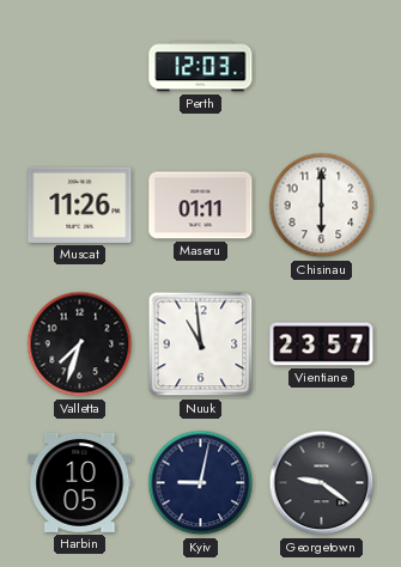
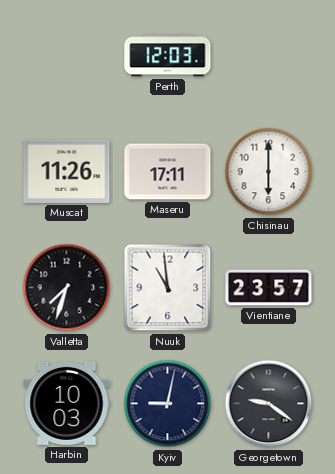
Maseru: 01:11 -> 17:11
Harbin: 10:05 -> 10:03
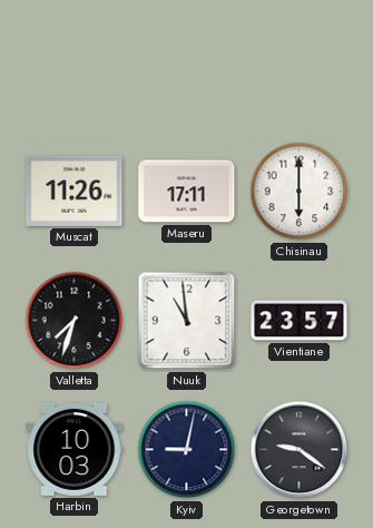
Perth: 12:03 -> none
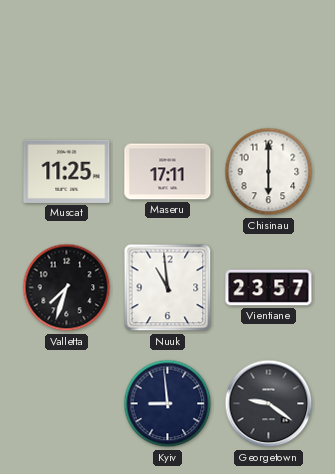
Muscat: 11:26 -> 11:25
Harbin: 10:03 -> none
Kyiv: 9:02 -> 8:59
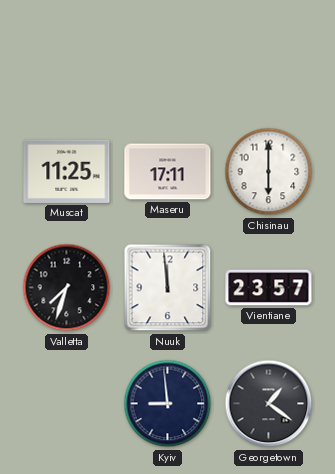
Nuuk: 10:59 -> 11:59
Georgetown: 9:21 -> 1:21
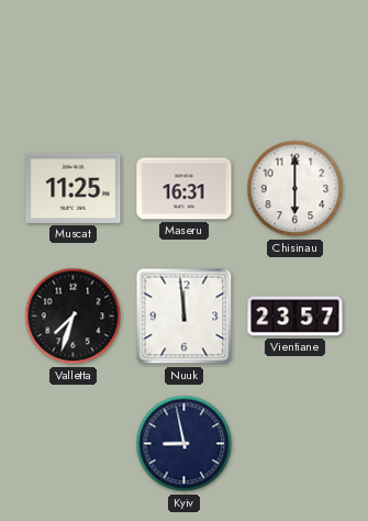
Maseru: 17:11 -> 16:31
Kyiv: 8:59 -> 8:58
Georgetown: 1:21 -> none
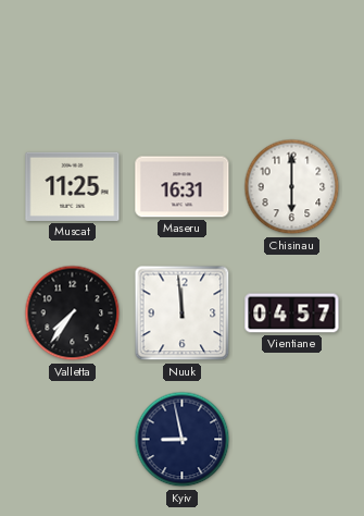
Valletta: 7:33 -> 7:36
Vientiane: 23:57 -> 04:57
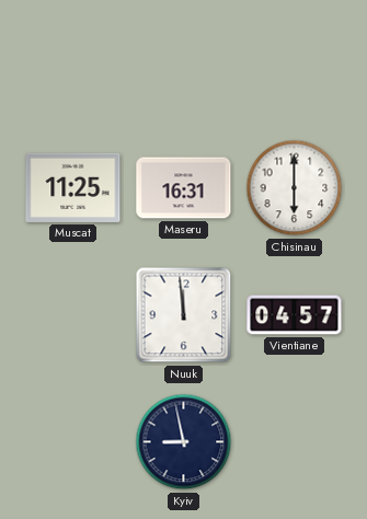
Valletta: 7:36 -> none
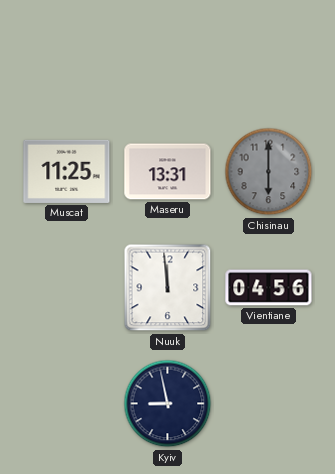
Maseru: 16:31 -> 13:31
Chisinau dial: white -> grey
Vientiane: 04:57 -> 04:56
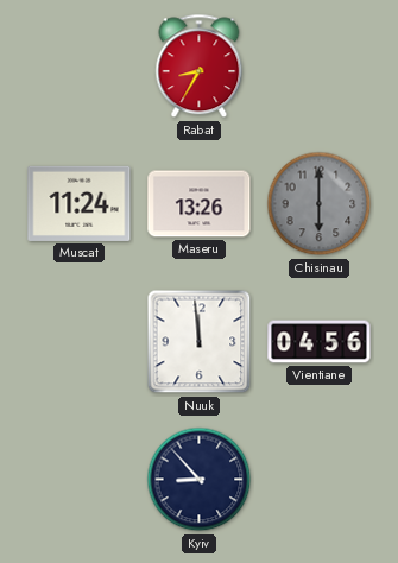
Rabat: none -> 8:35
Muscat: 11:25 -> 11:24
Maseru: 13:31 -> 13:26
Kyiv: 8:58 -> 8:53
